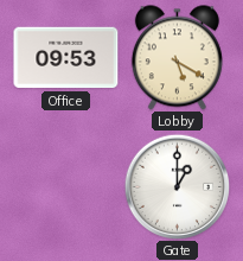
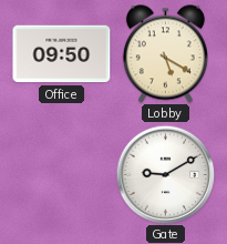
Office: 09:53 -> 09:50
Gate: 1:00 -> 9:10
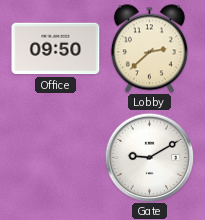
Lobby: 5:20 -> 2:38
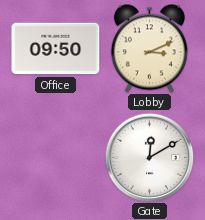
Lobby: 2:38 -> 3:11
Gate: 9:10 -> 12:10
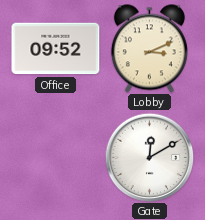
Office: 09:50 -> 09:52
